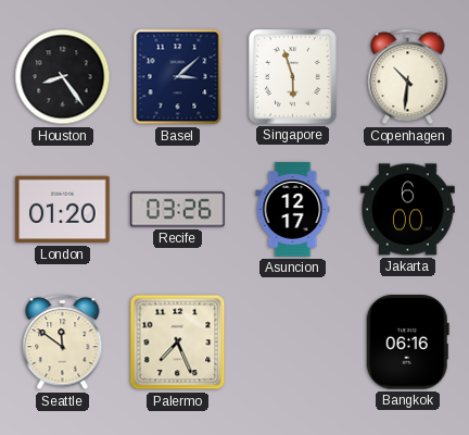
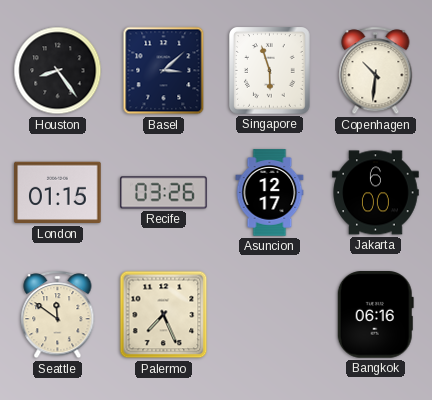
London: 01:20 -> 01:15
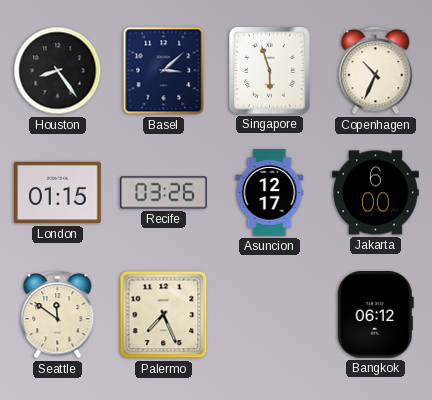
Copenhagen: 10:31 -> 10:34
Bangkok: 06:16 -> 06:12
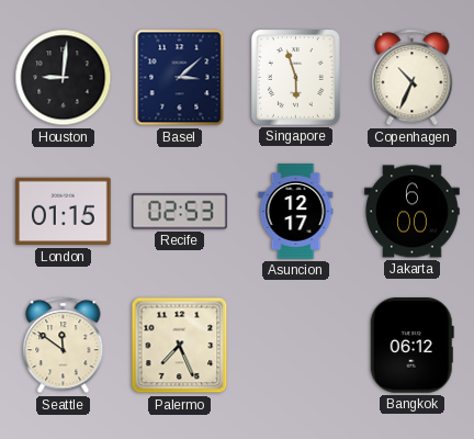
Houston: 8:24 -> 9:01
Recife: 03:26 -> 02:53
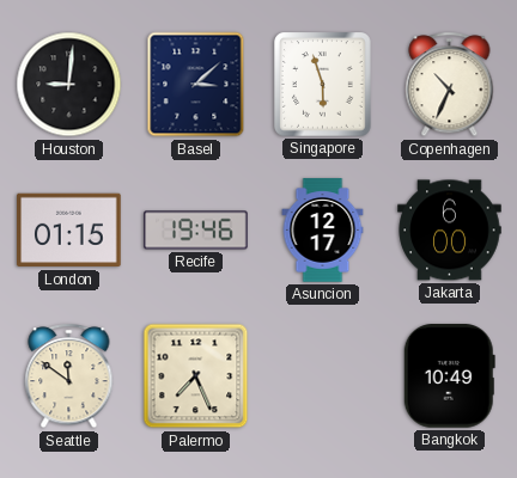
Recife: 02:53 -> 19:46
Bangkok: 06:12 -> 10:49
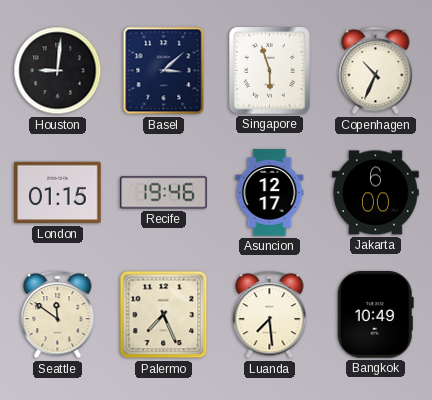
Luanda: none -> 7:29
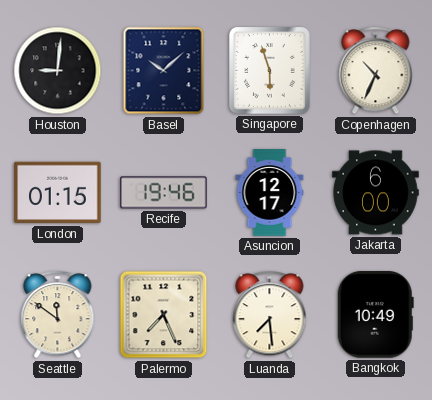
Basel: 3:08 -> 10:08
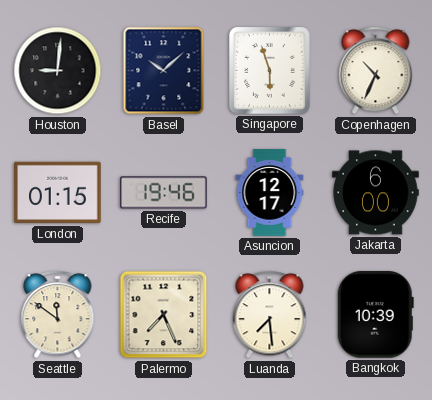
Bangkok: 10:49 -> 10:39
